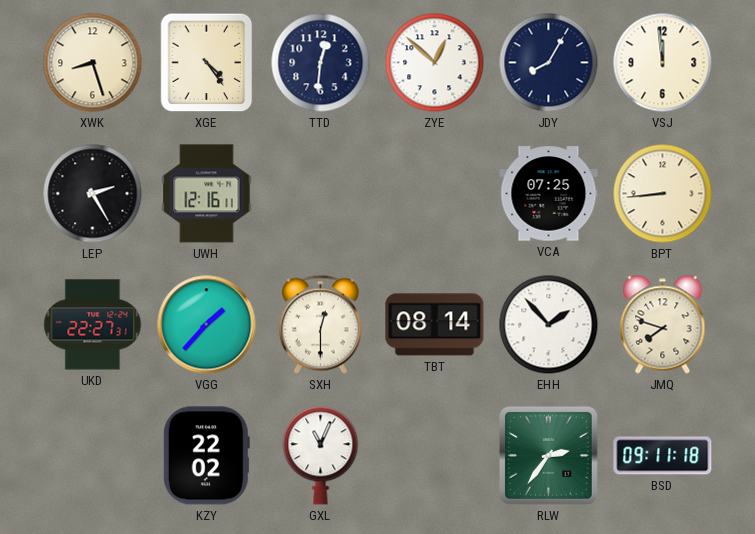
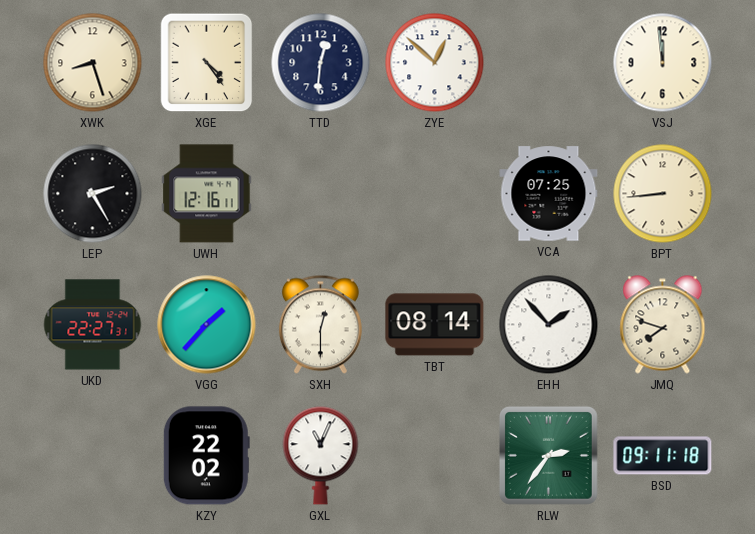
JDY: 8:05 -> none
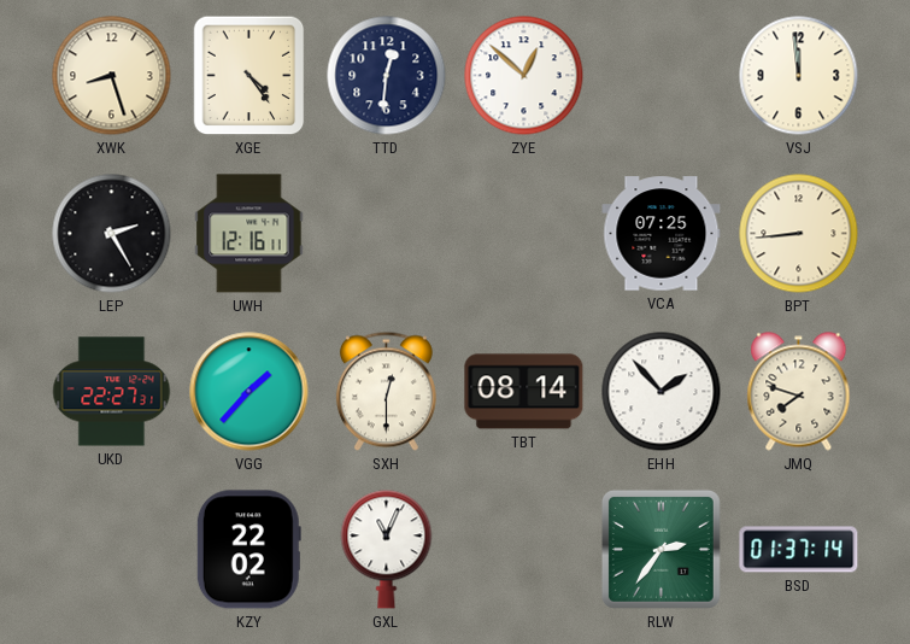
BSD: 09:11 -> 01:37
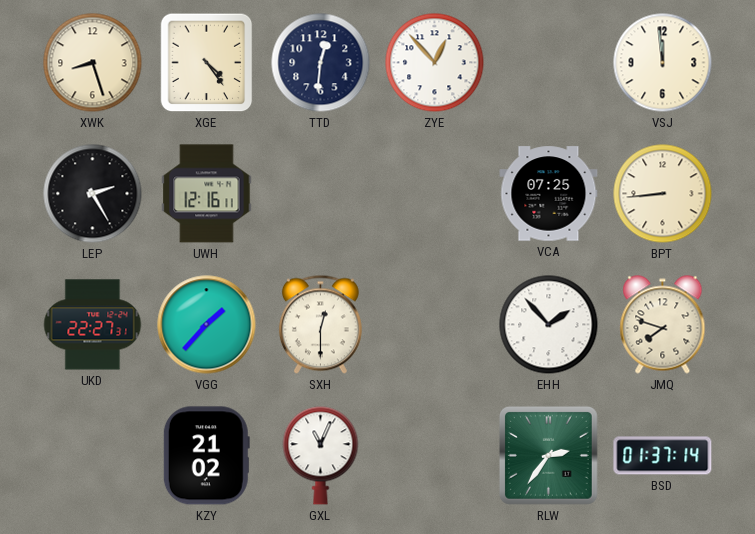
ZYE: 12:52 -> 12:53
TBT: 08:14 -> none
KZY: 22:02 -> 21:02
